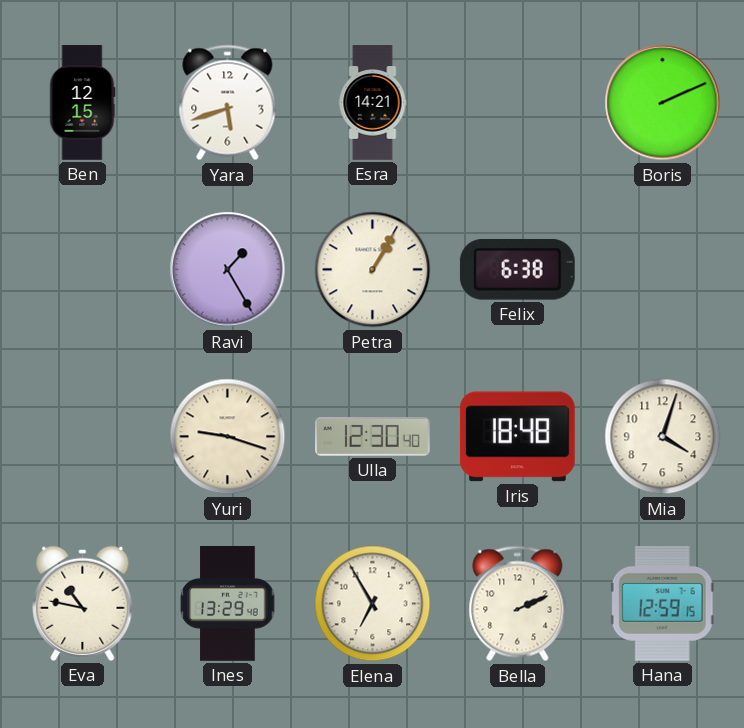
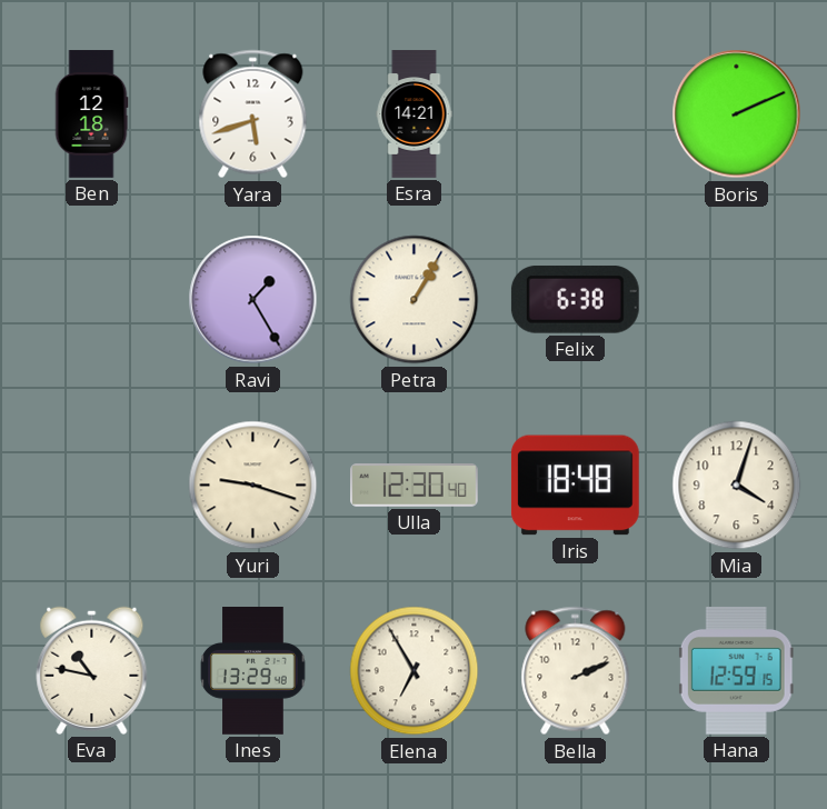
Ben: 12:15 -> 12:18
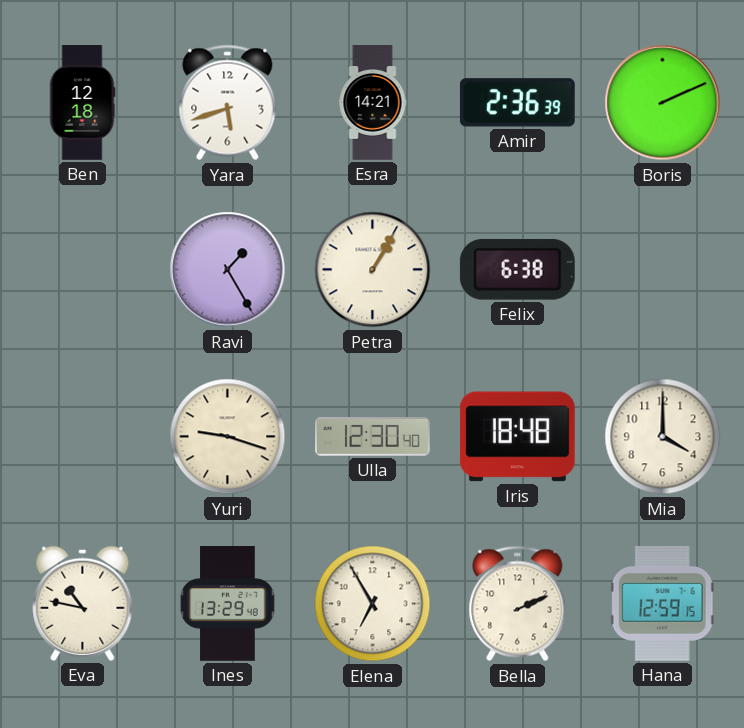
Amir: none -> 2:36
Mia: 4:03 -> 4:00
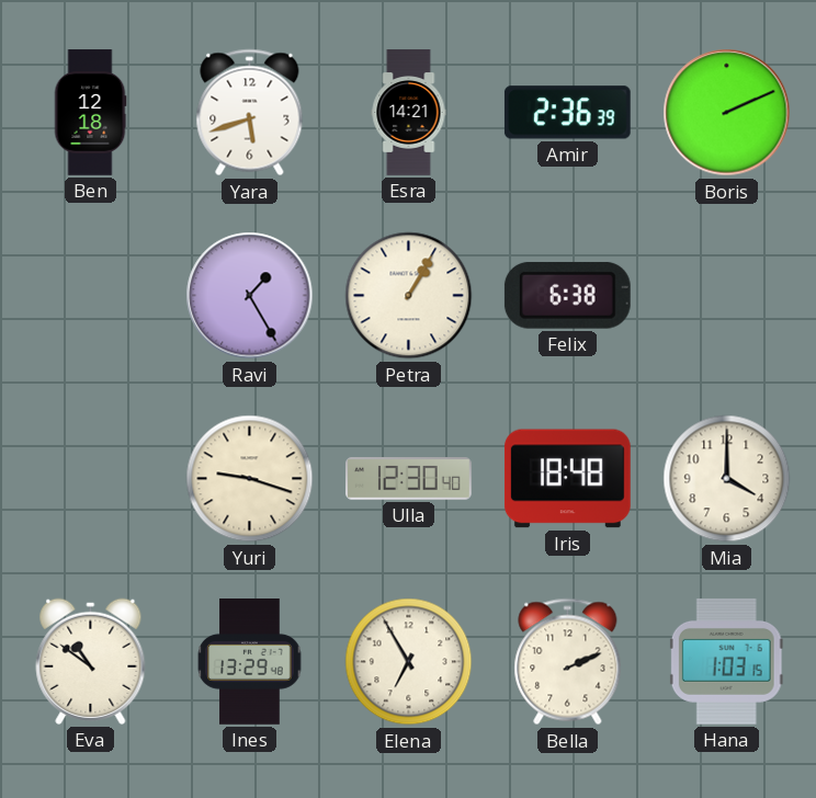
Eva: 10:47 -> 10:51
Hana: 12:59 -> 1:03
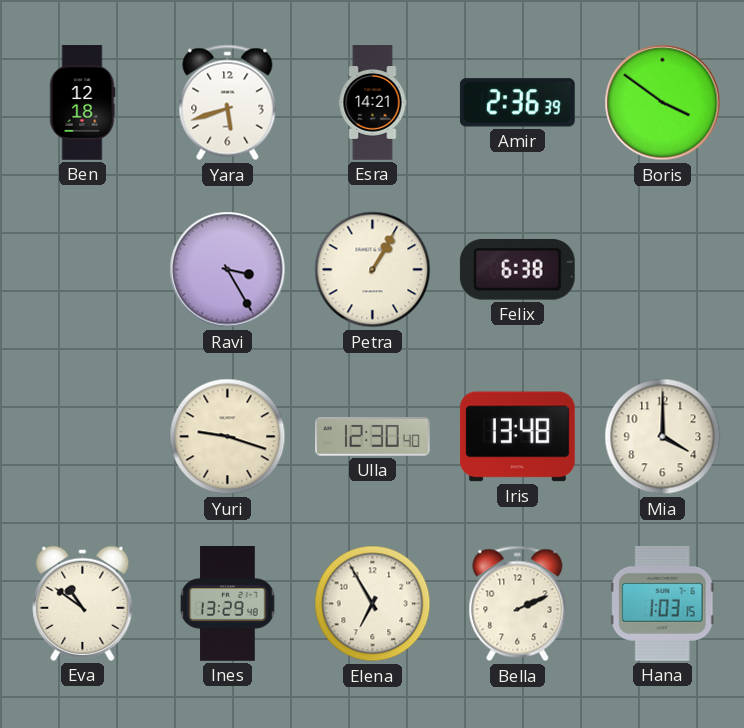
Boris: 2:11 -> 3:51
Ravi: 1:25 -> 3:25
Iris: 18:48 -> 13:48
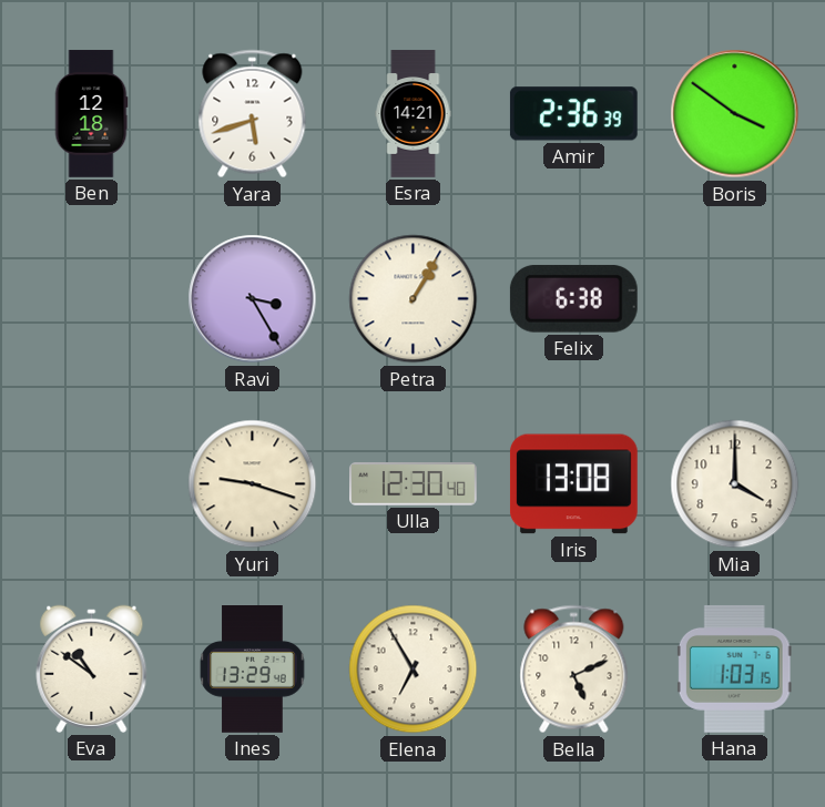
Iris: 13:48 -> 13:08
Bella: 2:11 -> 5:11
